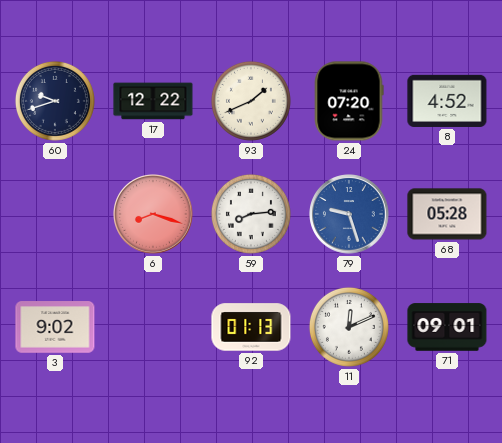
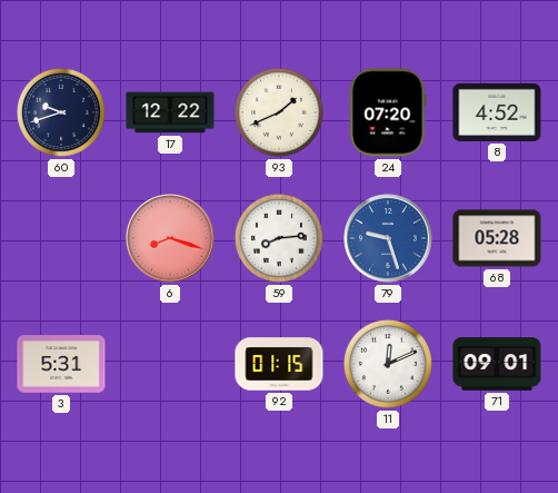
3: 9:02 -> 5:31
92: 01:13 -> 01:15
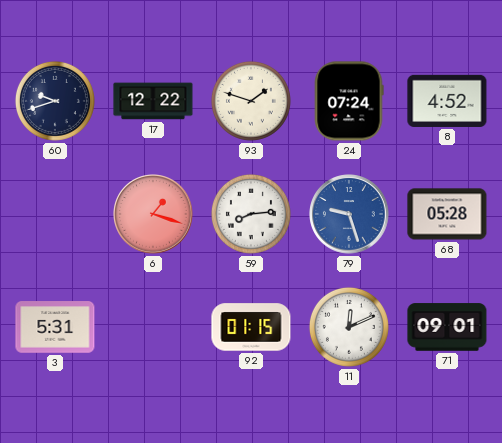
93: 1:41 -> 1:48
24: 07:20 -> 07:24
6: 8:18 -> 1:18
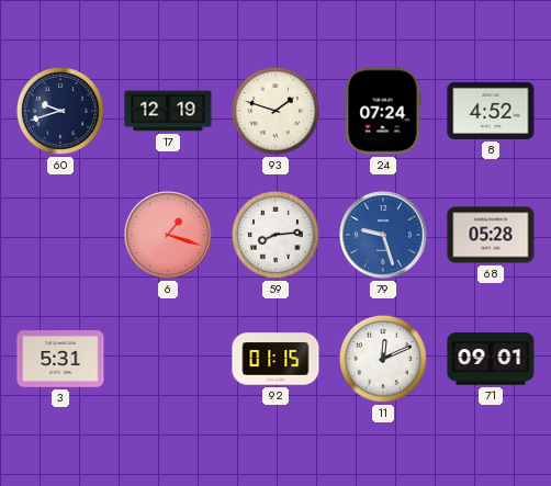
17: 12:22 -> 12:19
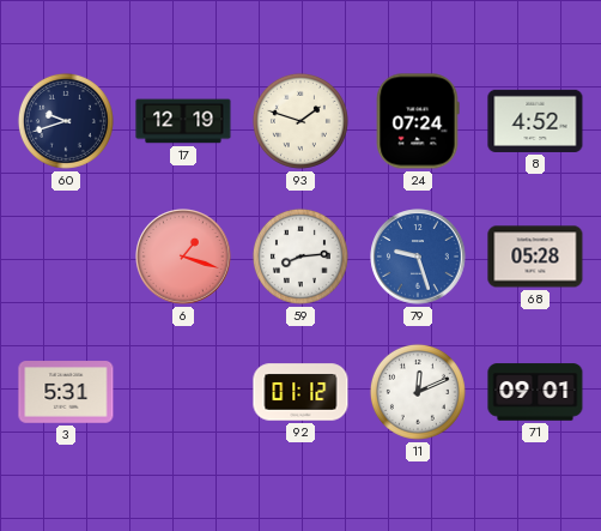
92: 01:15 -> 01:12
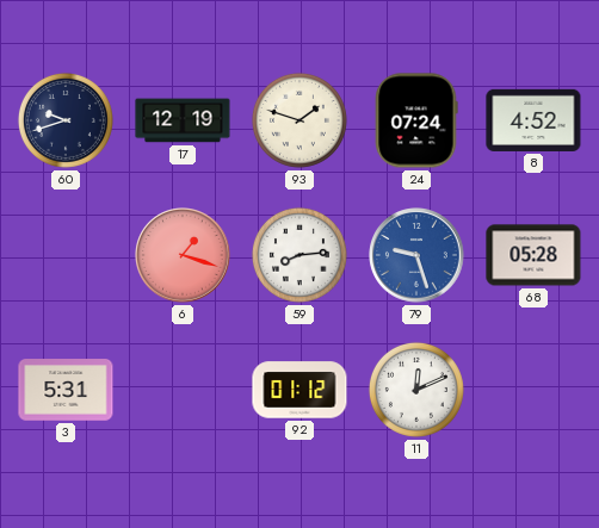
71: 09:01 -> none
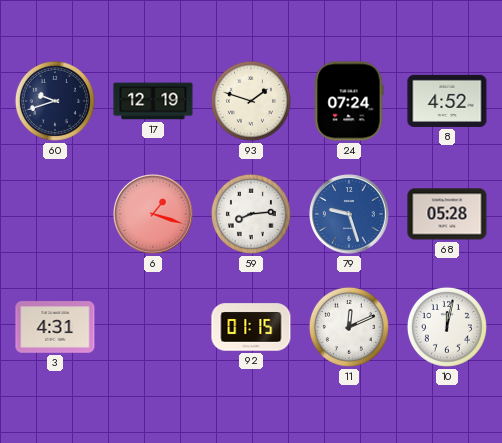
3: 5:31 -> 4:31
92: 01:12 -> 01:15
10: none -> 12:02
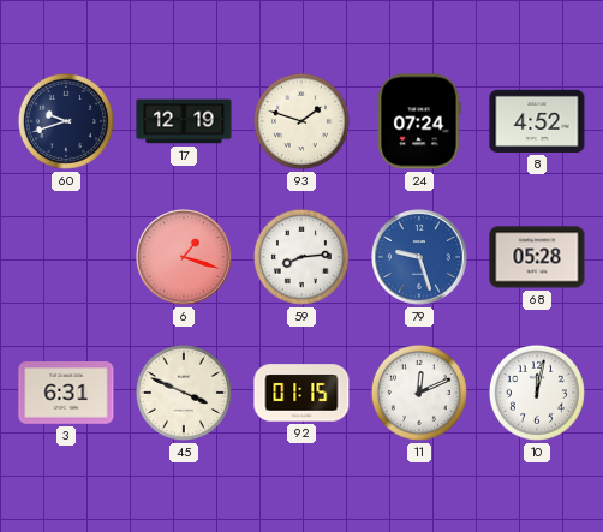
3: 4:31 -> 6:31
45: none -> 3:49
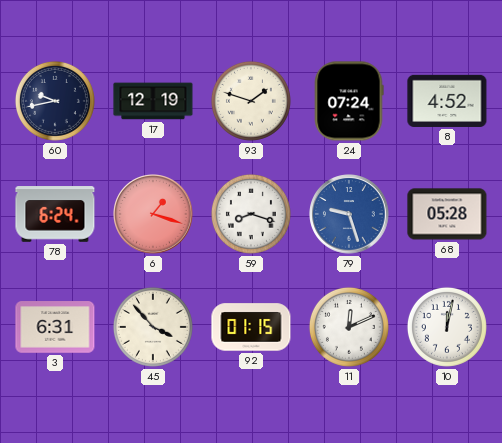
60: 9:42 -> 9:43
78: none -> 6:24
59: 8:14 -> 8:18
45: 3:49 -> 3:53
